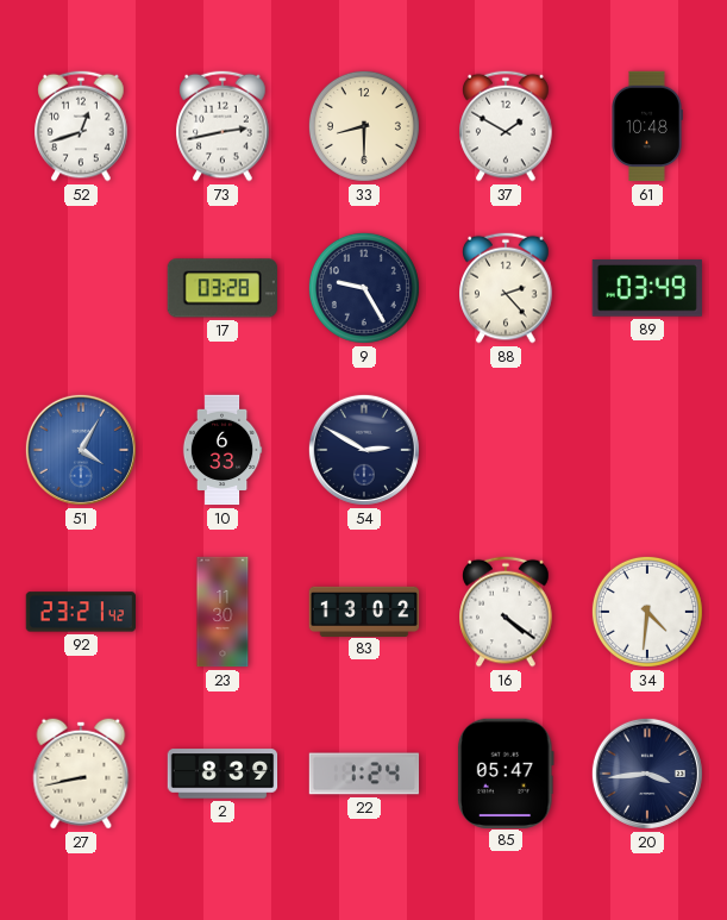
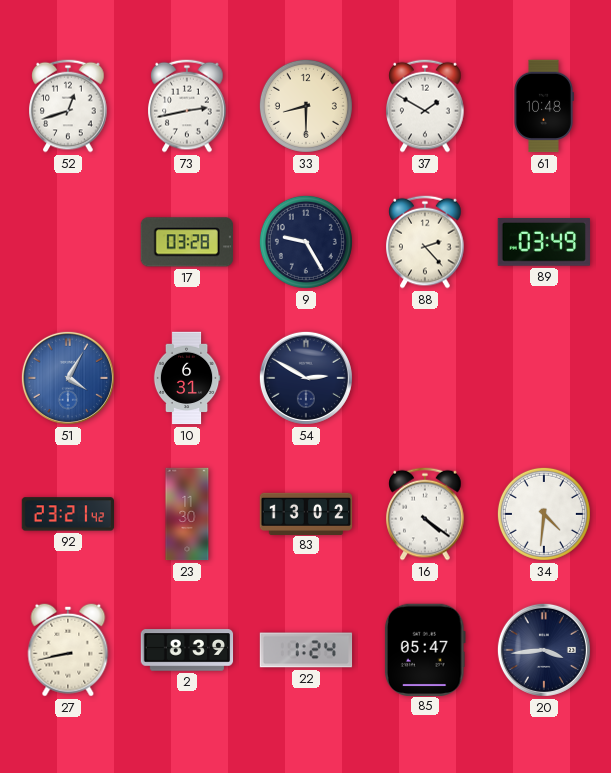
10: 6:33 -> 6:31
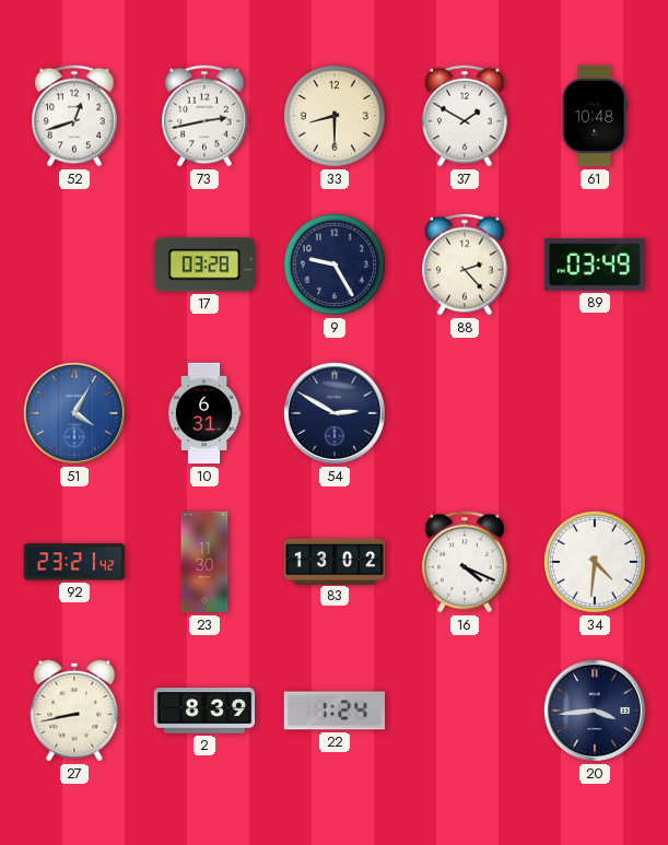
16: 4:21 -> 4:19
85: 05:47 -> none
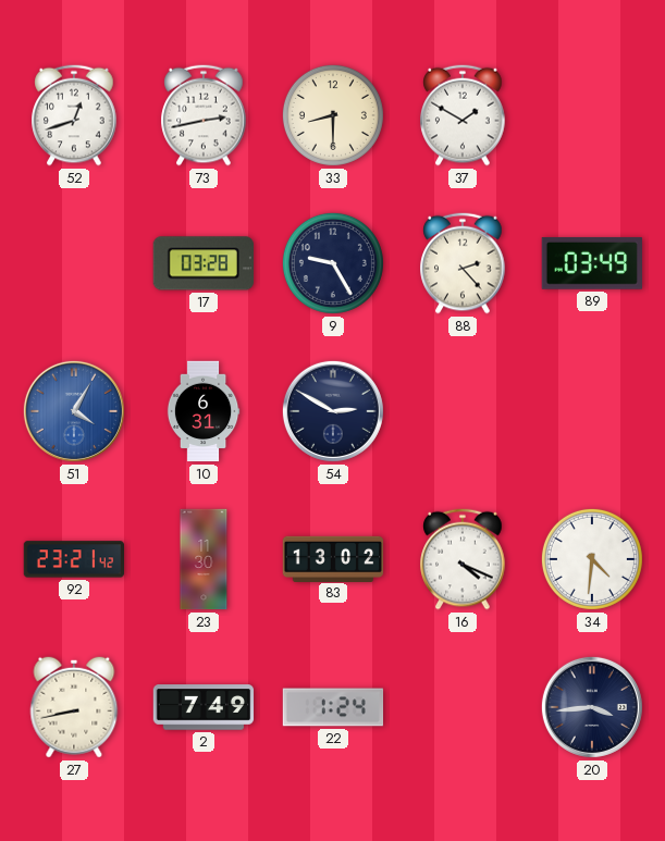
61: 10:48 -> none
2: 8:39 -> 7:49
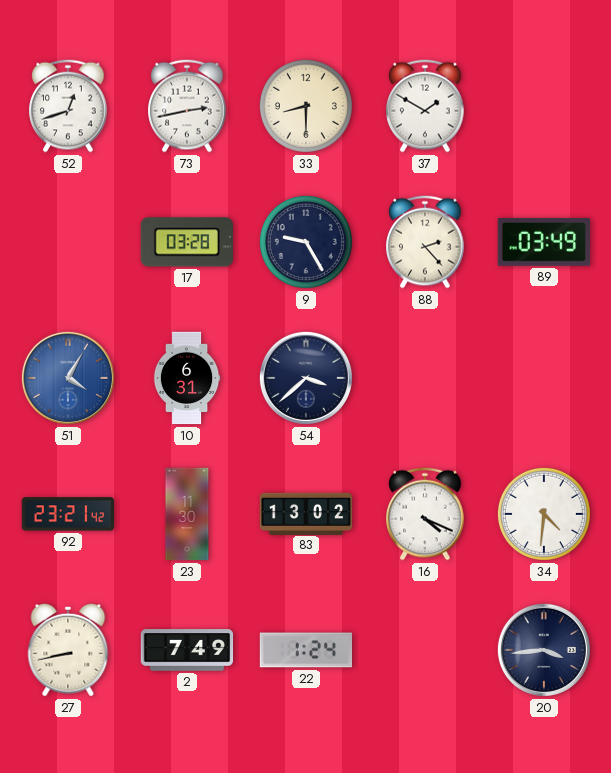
54: 2:50 -> 3:38
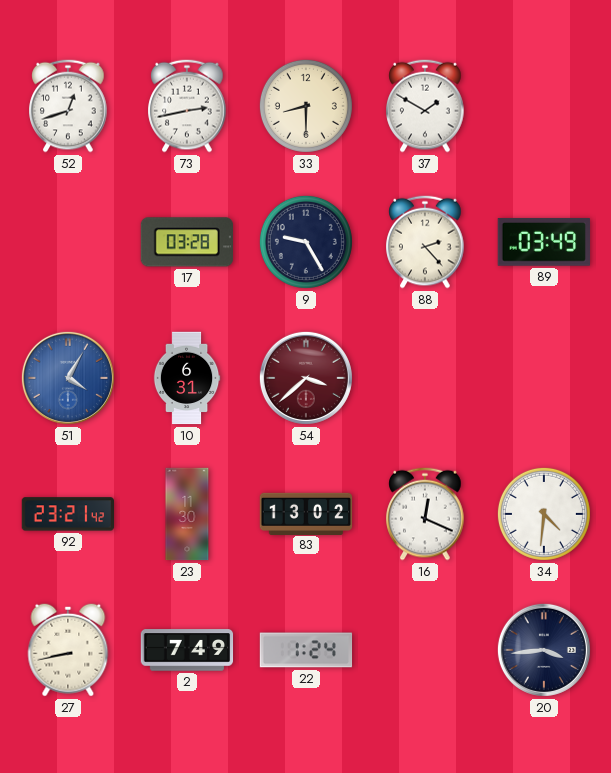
54 dial: navy -> burgundy
16: 4:19 -> 12:19
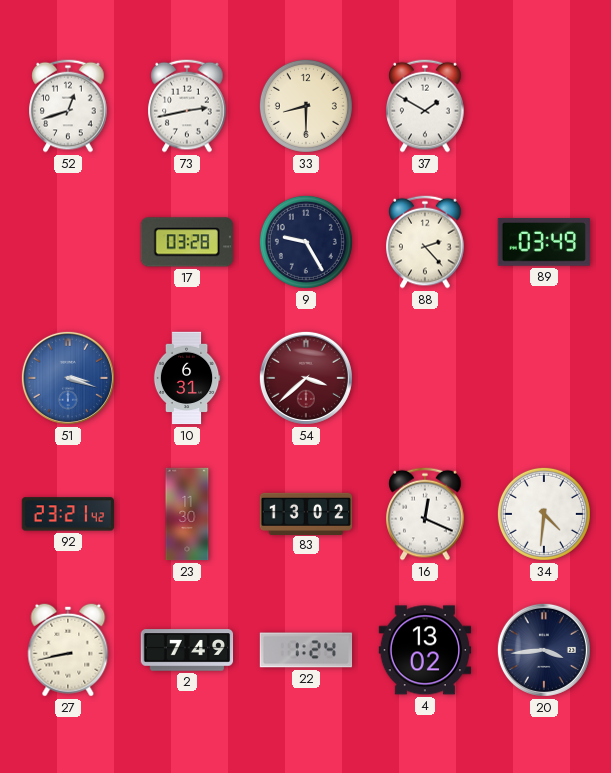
51: 4:05 -> 3:18
4: none -> 13:02
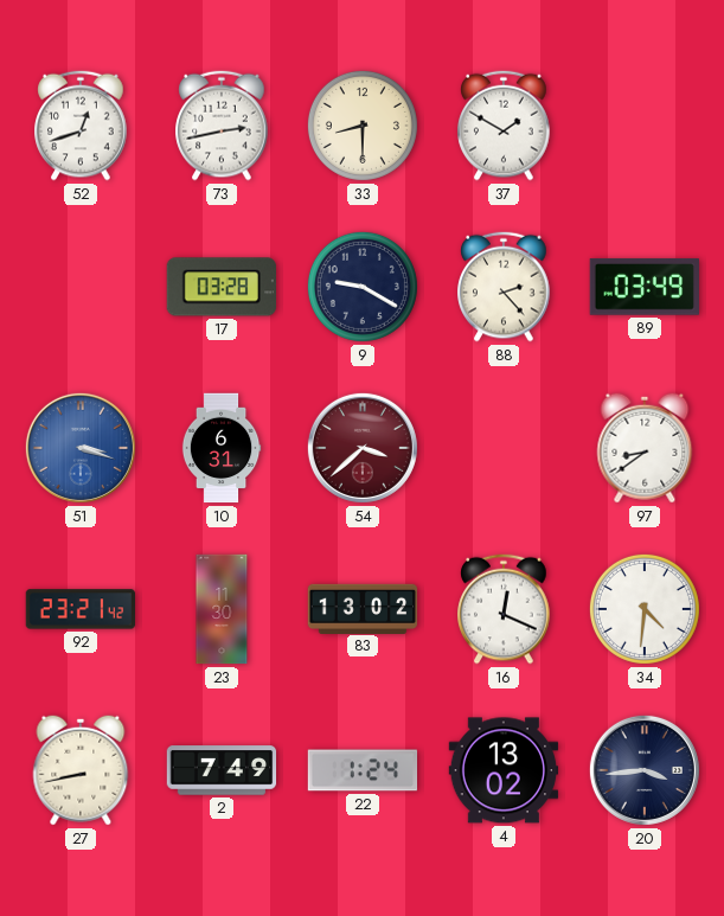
9: 9:25 -> 9:20
97: none -> 8:39
